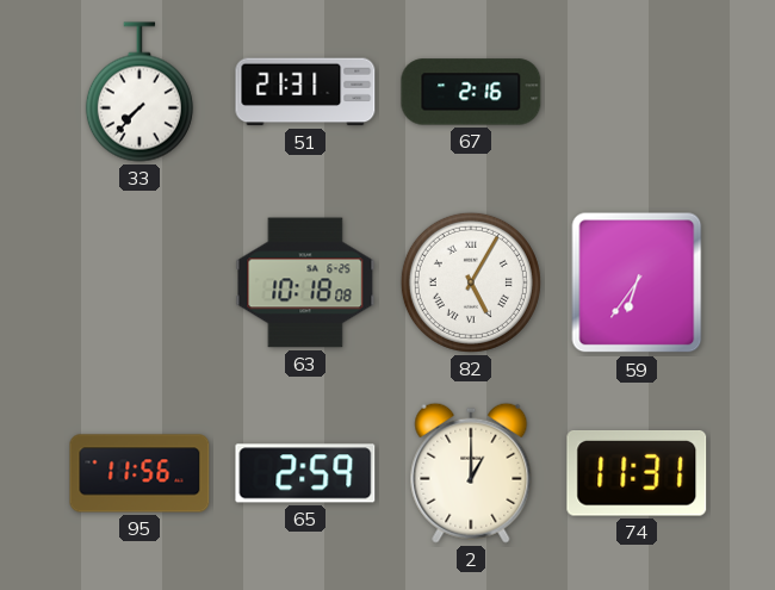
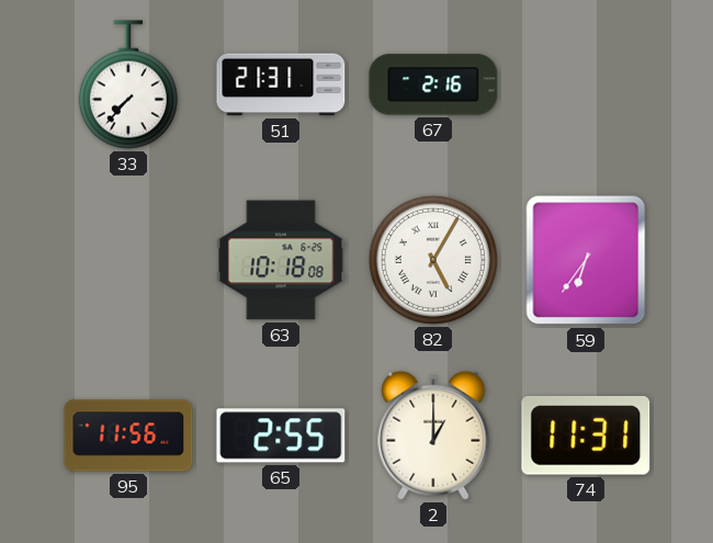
65: 2:59 -> 2:55
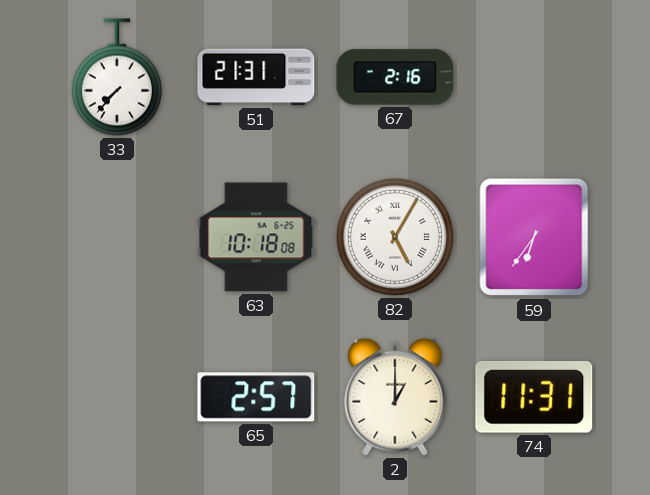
95: 11:56 -> none
65: 2:55 -> 2:57
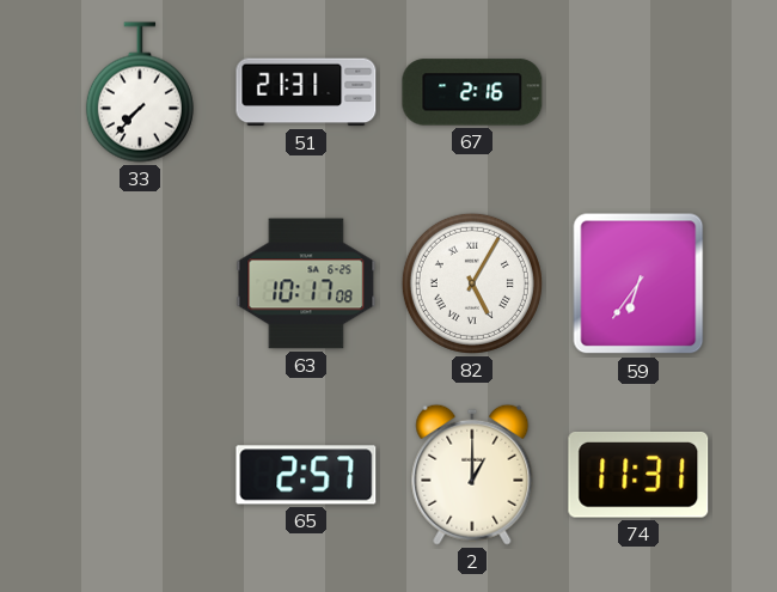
63: 10:18 -> 10:17
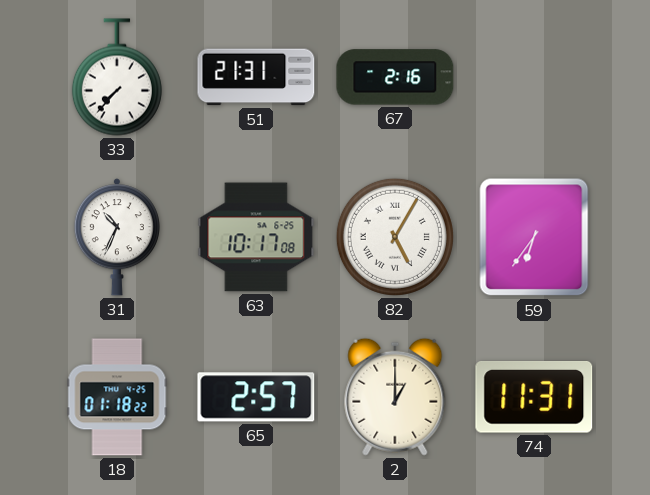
31: none -> 10:34
18: none -> 01:18
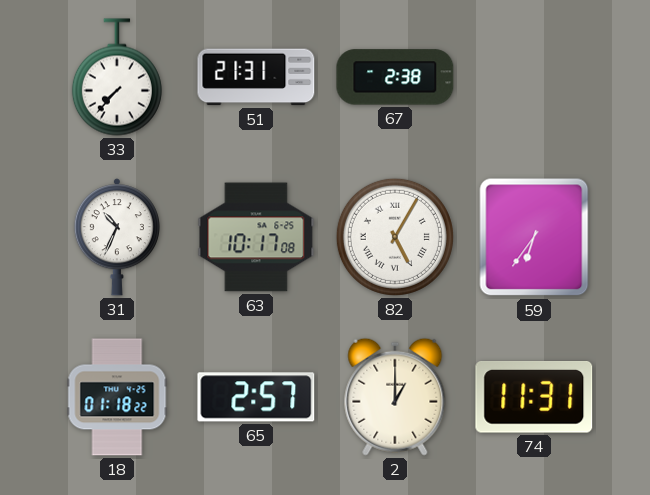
67: 2:16 -> 2:38
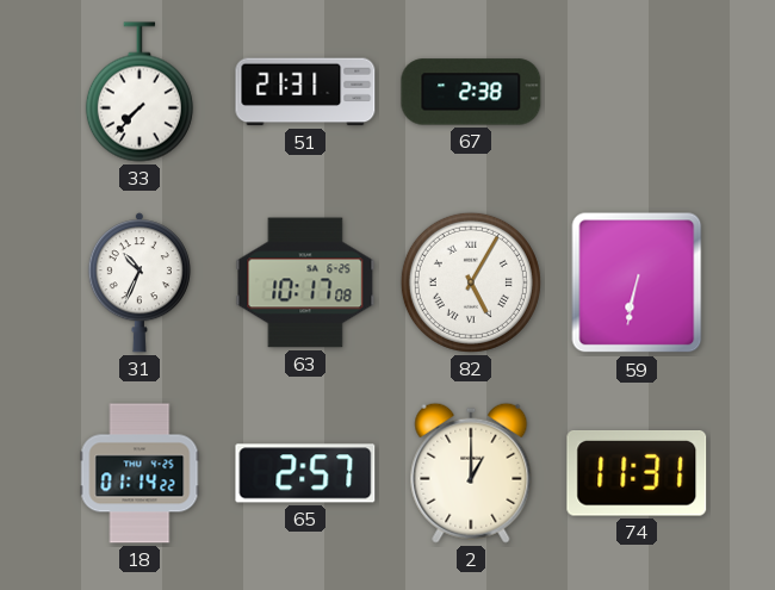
59: 6:36 -> 6:32
18: 01:18 -> 01:14
